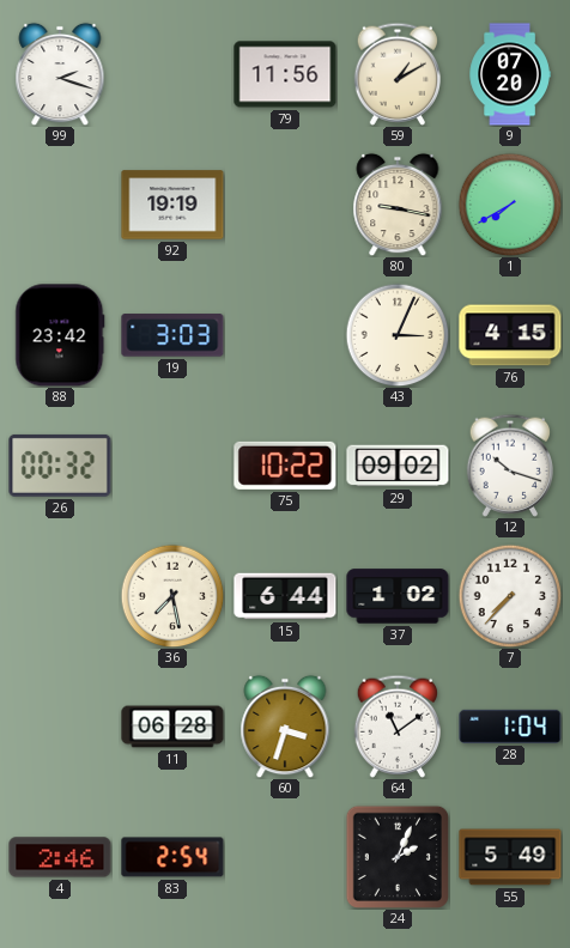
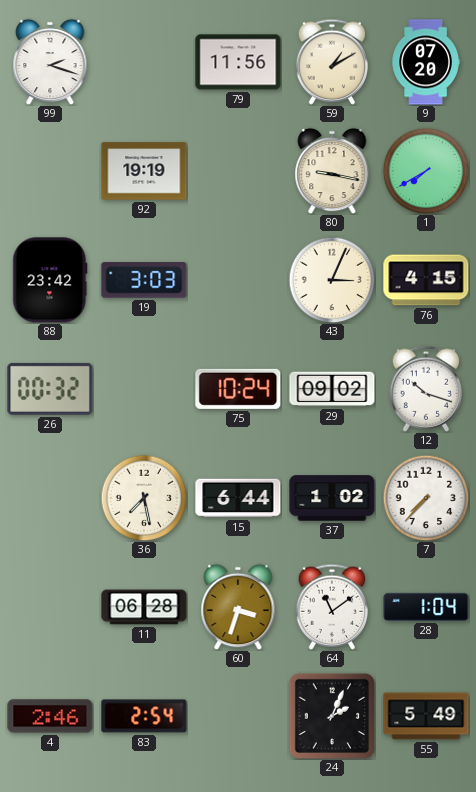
75: 10:22 -> 10:24
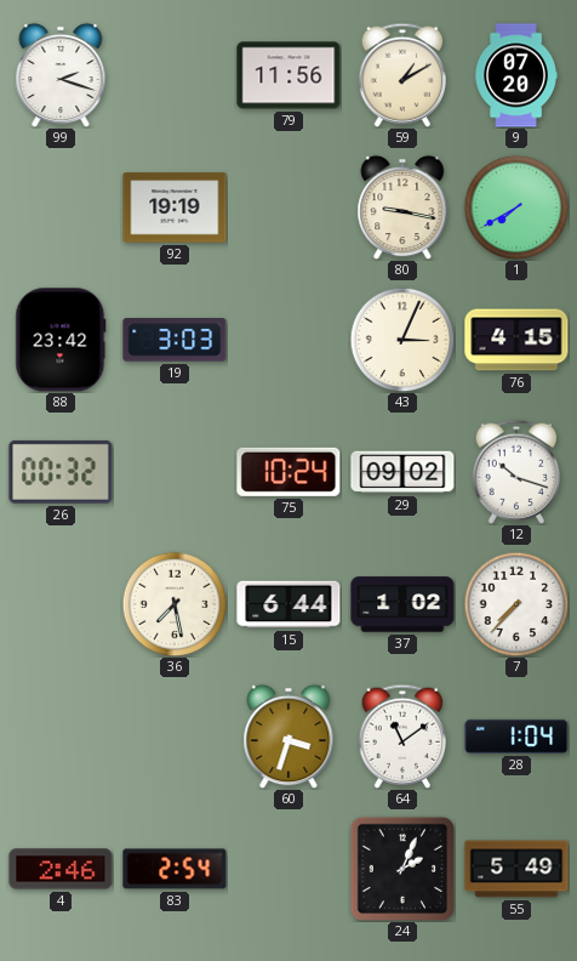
11: 06:28 -> none
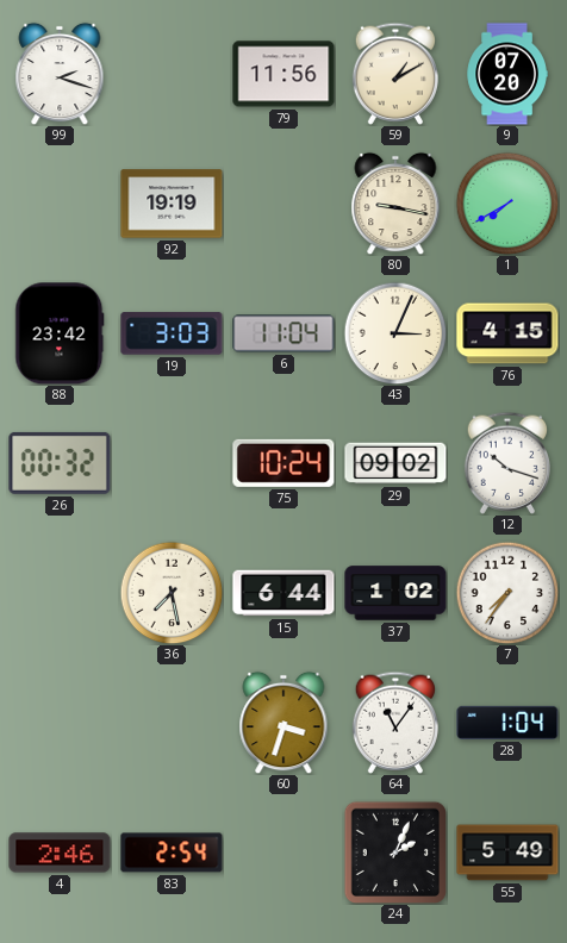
6: none -> 11:04
7: 7:37 -> 7:36
64: 11:09 -> 11:06
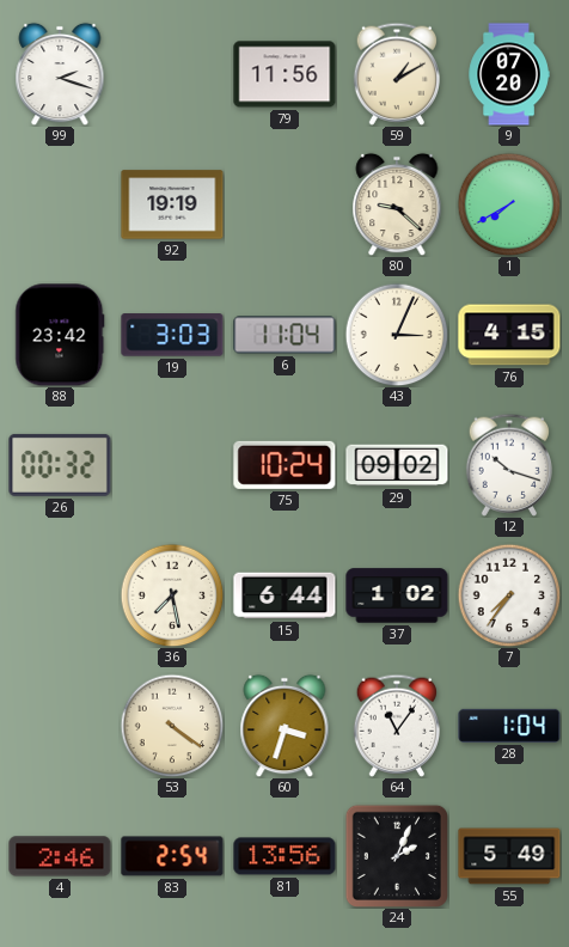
80: 9:17 -> 9:22
53: none -> 4:21
81: none -> 13:56
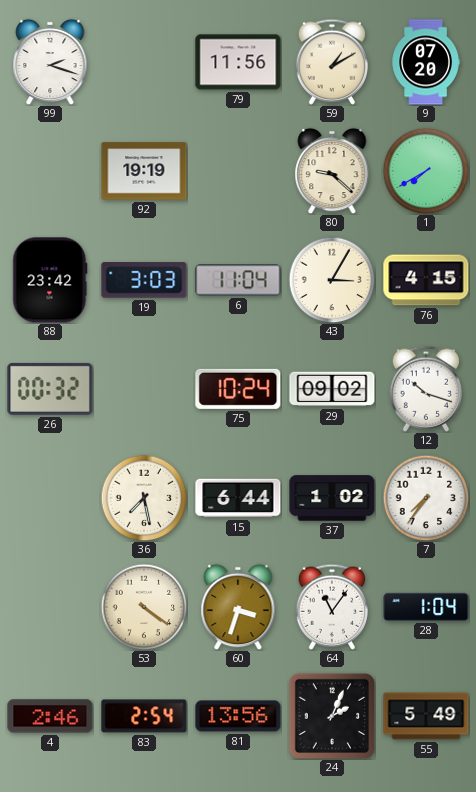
43: 3:04 -> 3:05
